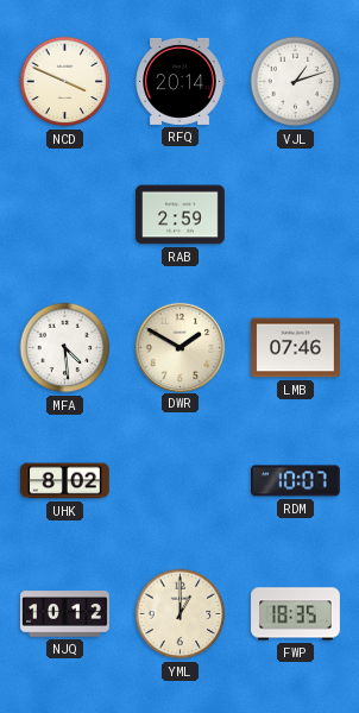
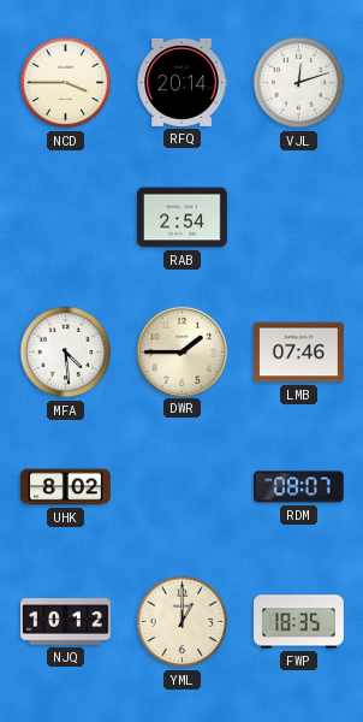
NCD: 3:49 -> 3:45
VJL: 1:12 -> 12:12
RAB: 2:59 -> 2:54
DWR: 1:50 -> 1:45
RDM: 10:07 -> 08:07
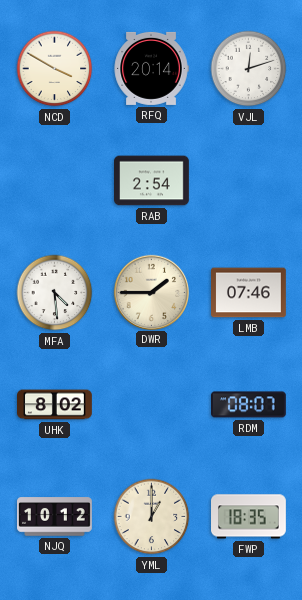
NCD: 3:45 -> 3:50
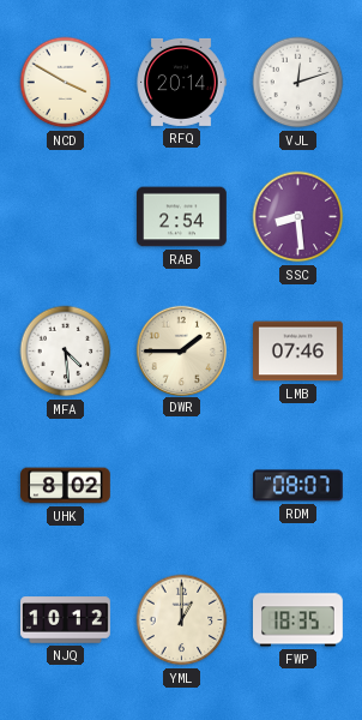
SSC: none -> 8:29
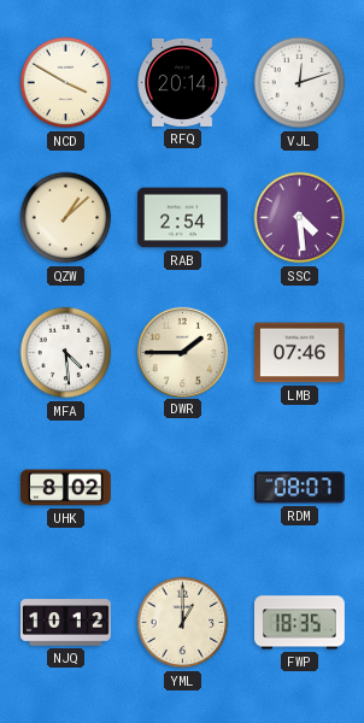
QZW: none -> 1:08
SSC: 8:29 -> 4:29
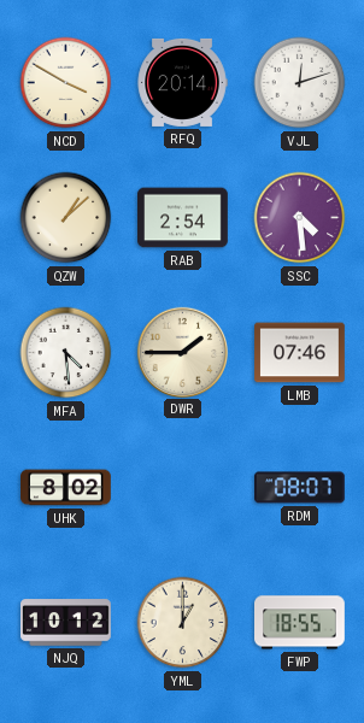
FWP: 18:35 -> 18:55
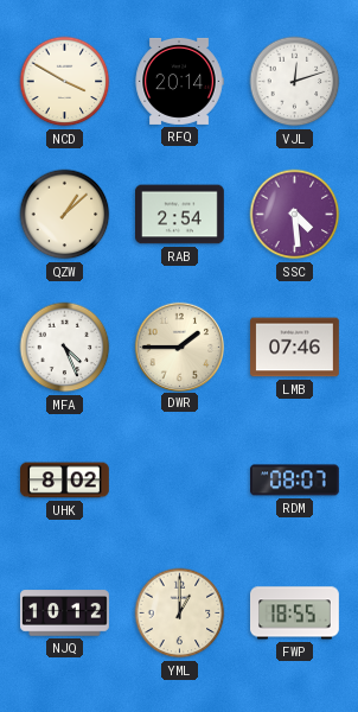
MFA: 4:29 -> 4:26
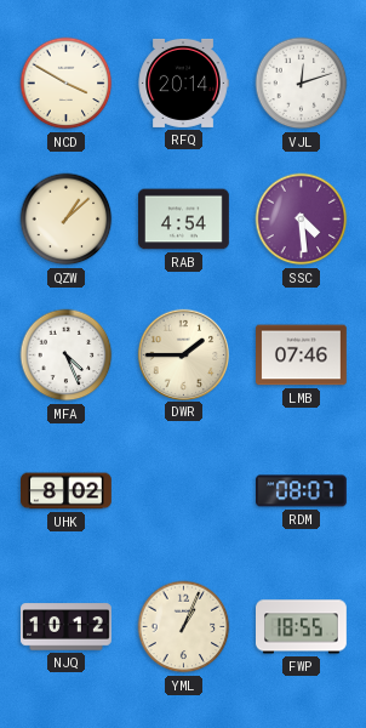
RAB: 2:54 -> 4:54
YML: 1:00 -> 1:04
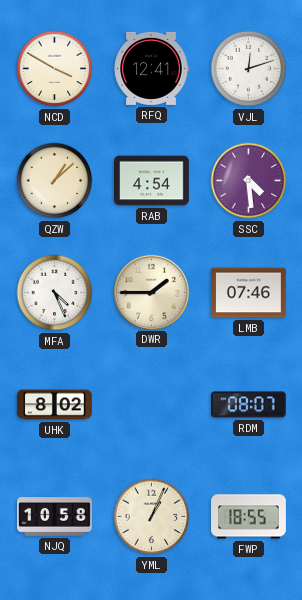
RFQ: 20:14 -> 12:41
NJQ: 10:12 -> 10:58
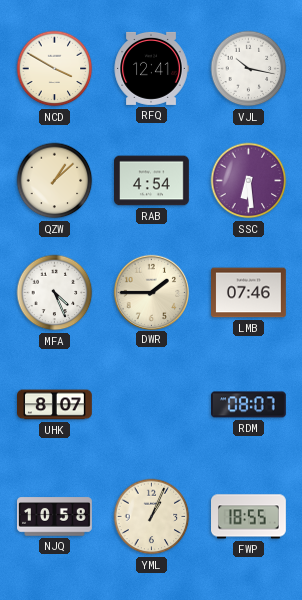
VJL: 12:12 -> 10:17
SSC: 4:29 -> 6:29
UHK: 8:02 -> 8:07
